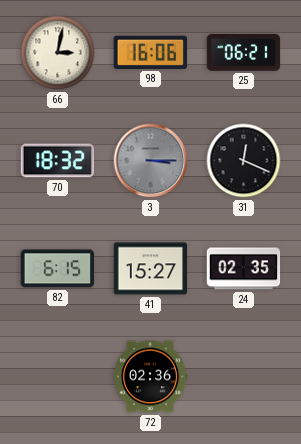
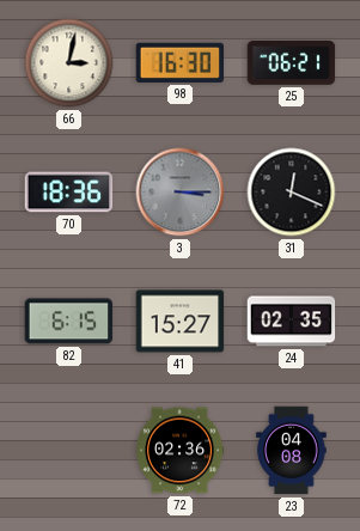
98: 16:06 -> 16:30
70: 18:32 -> 18:36
23: none -> 04:08
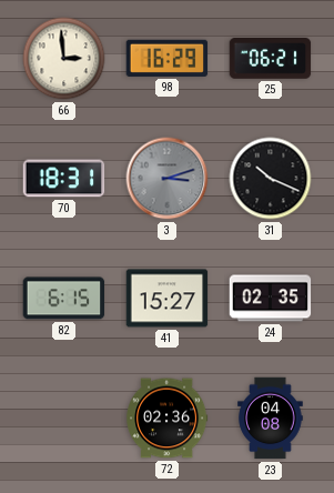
66: 3:02 -> 2:59
98: 16:30 -> 16:29
70: 18:36 -> 18:31
3: 3:15 -> 3:12
31: 12:19 -> 10:19
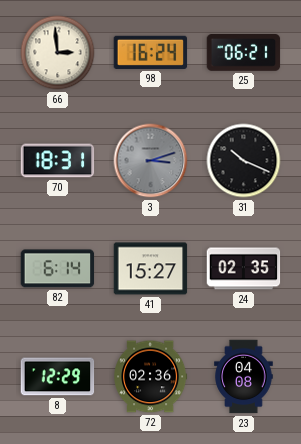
98: 16:29 -> 16:24
82: 6:15 -> 6:14
8: none -> 12:29
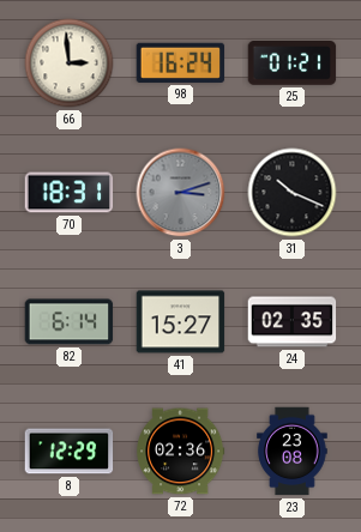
25: 06:21 -> 01:21
23: 04:08 -> 23:08
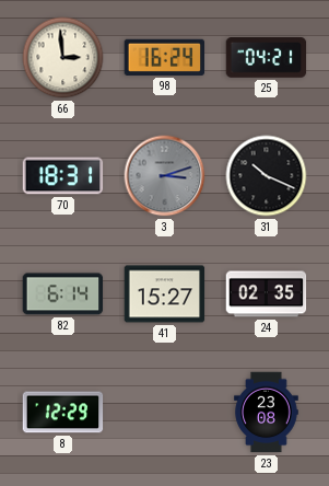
25: 01:21 -> 04:21
72: 02:36 -> none
